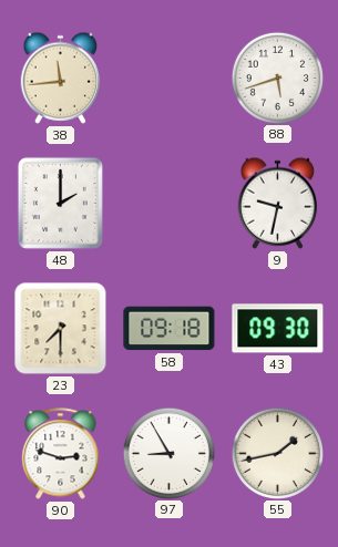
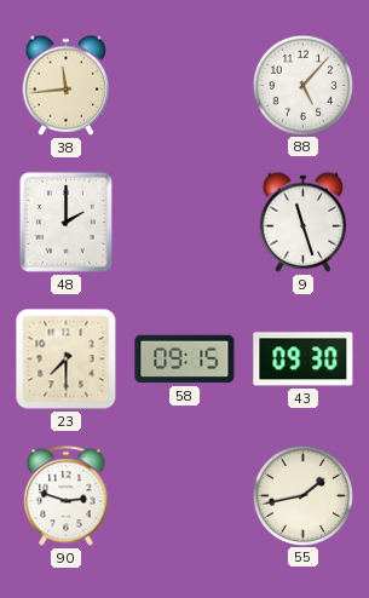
88: 5:42 -> 5:07
9: 9:32 -> 11:27
58: 09:18 -> 09:15
97: 8:55 -> none
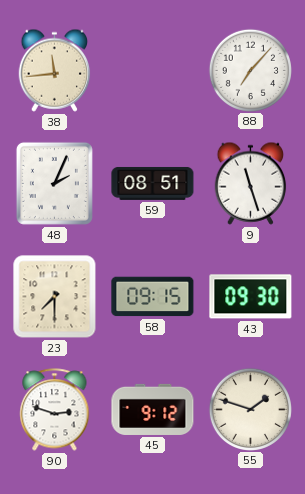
88: 5:07 -> 7:07
48: 2:00 -> 2:04
59: none -> 08:51
45: none -> 9:12
55: 1:43 -> 1:48
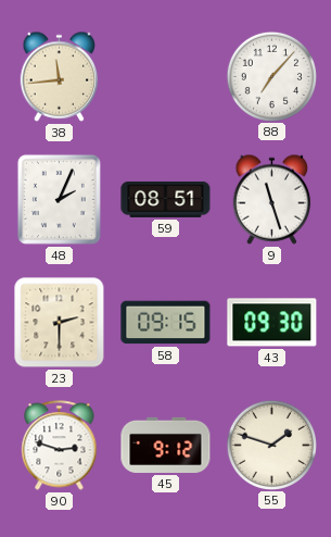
23: 7:30 -> 2:30
